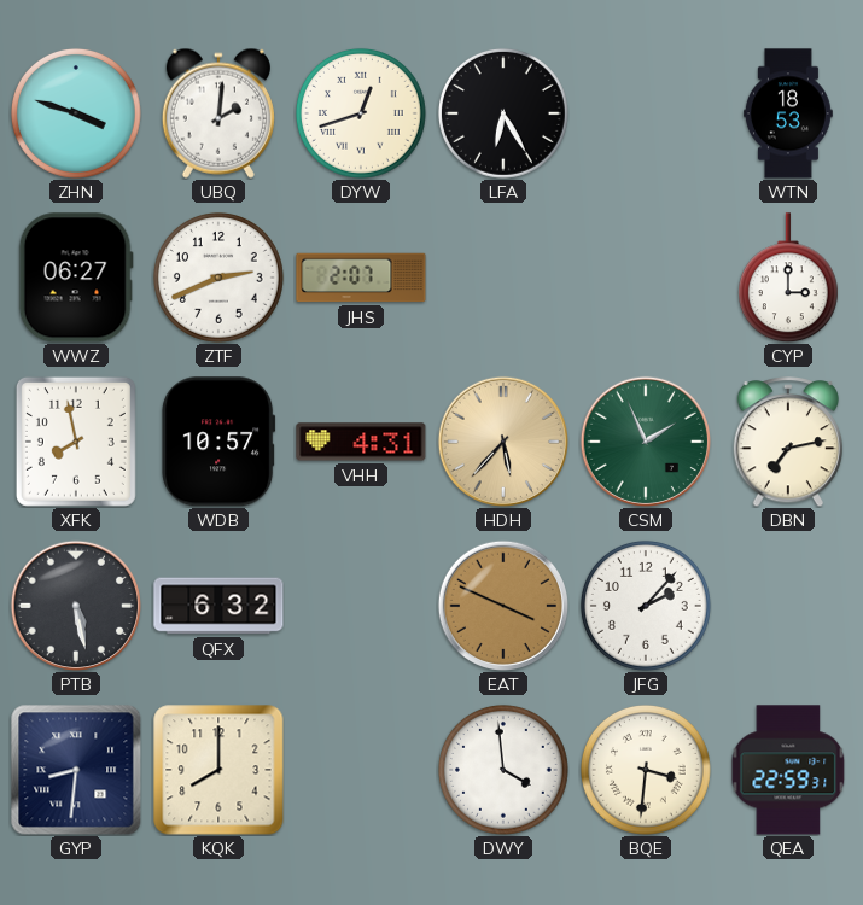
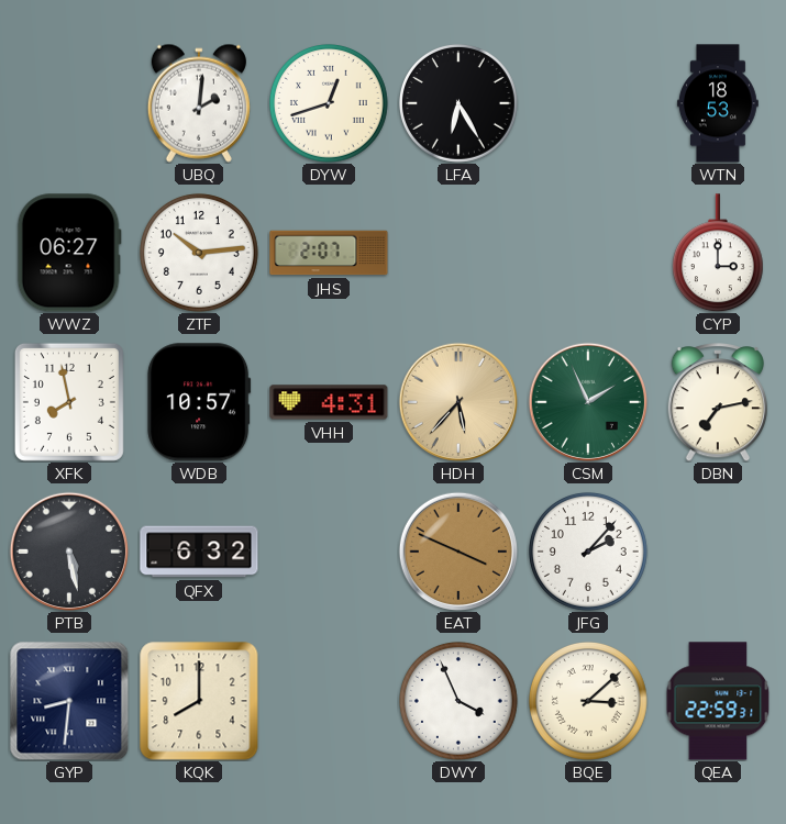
ZHN: 3:48 -> none
ZTF: 2:41 -> 10:14
DWY: 3:59 -> 3:56
BQE: 3:31 -> 3:08
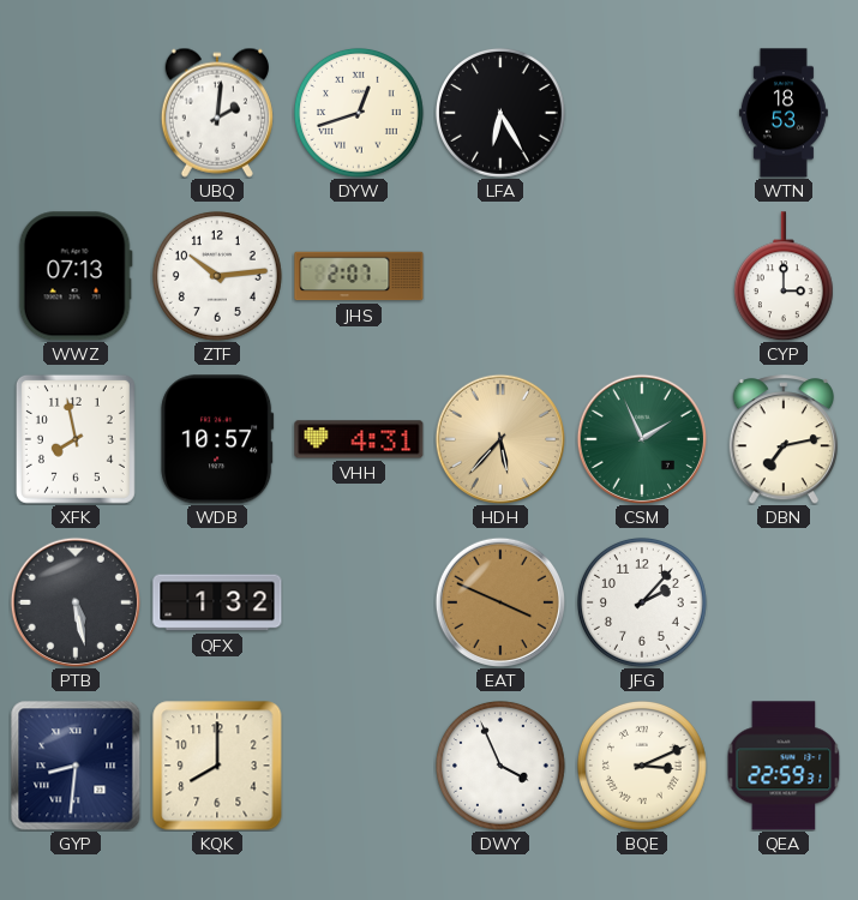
WWZ: 06:27 -> 07:13
QFX: 6:32 -> 1:32
BQE: 3:08 -> 3:11
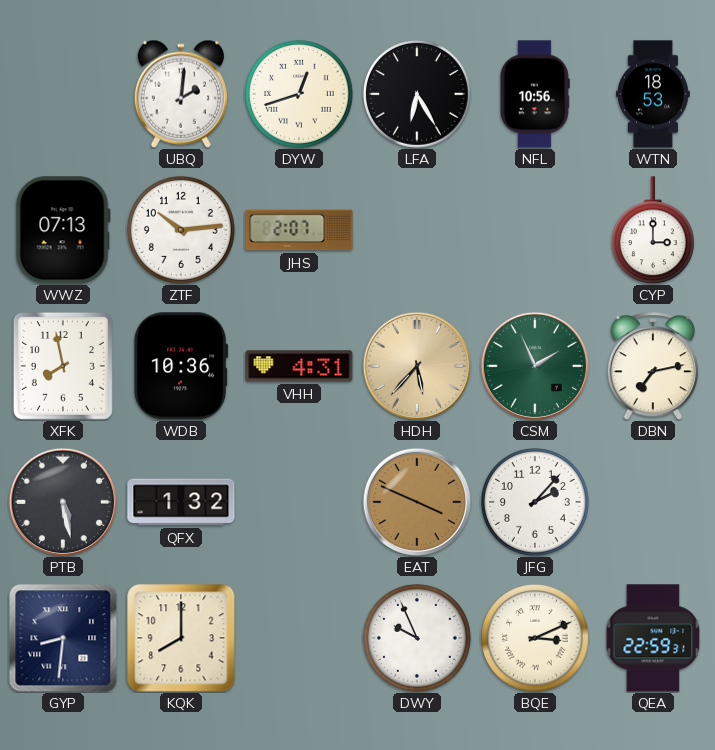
NFL: none -> 10:56
WDB: 10:57 -> 10:36
DWY: 3:56 -> 9:56
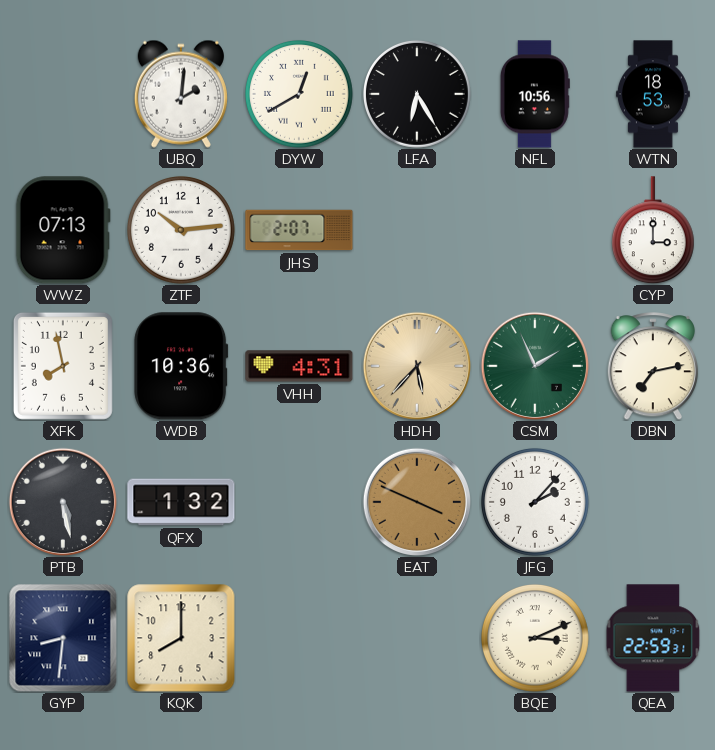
DYW: 12:42 -> 12:40
DWY: 9:56 -> none
